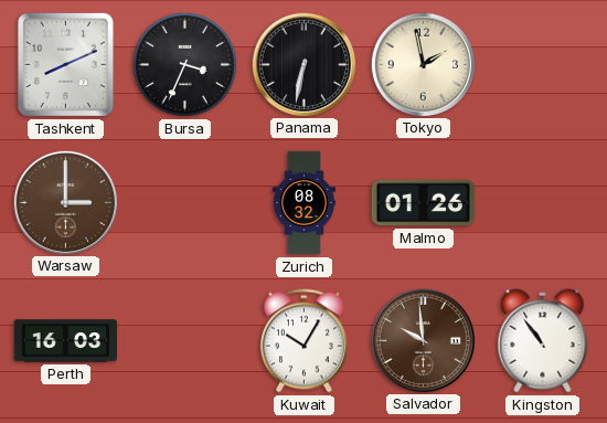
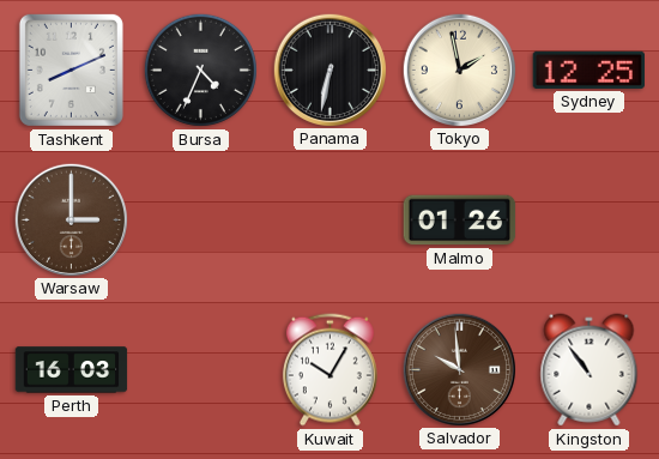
Bursa: 3:34 -> 4:34
Sydney: none -> 12:25
Zurich: 08:32 -> none
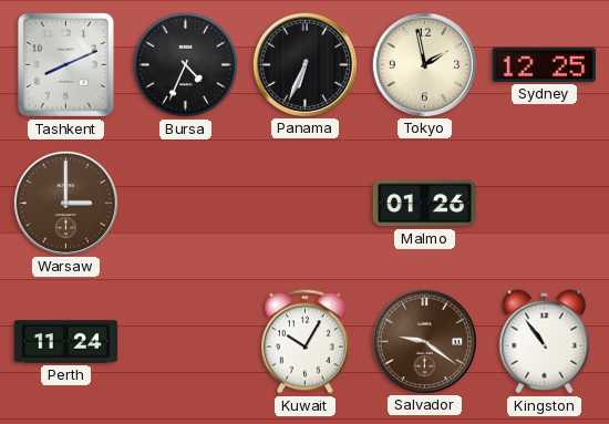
Panama: 6:32 -> 6:34
Perth: 16:03 -> 11:24
Salvador: 9:59 -> 9:21
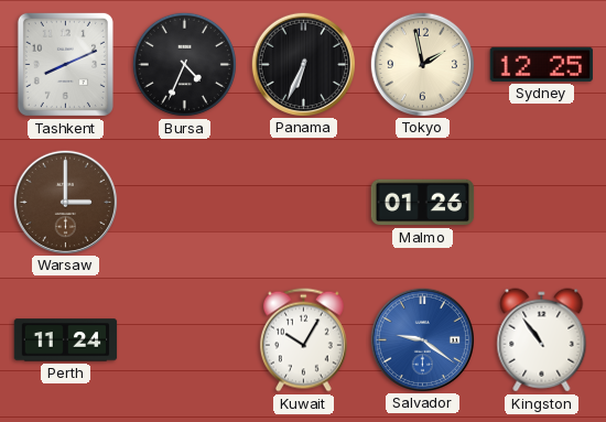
Salvador dial: brown -> blue
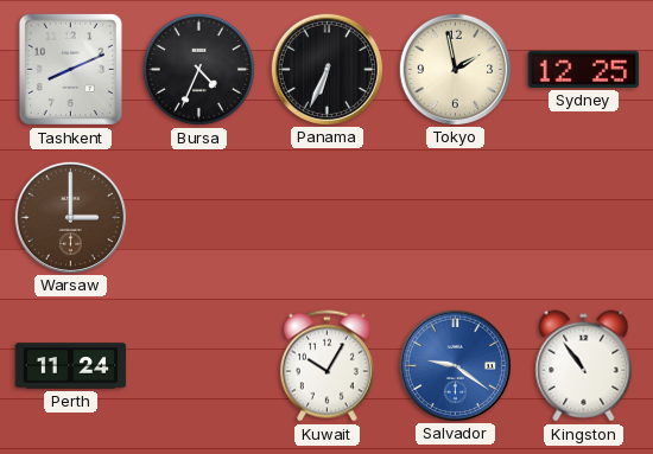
Malmo: 01:26 -> none
